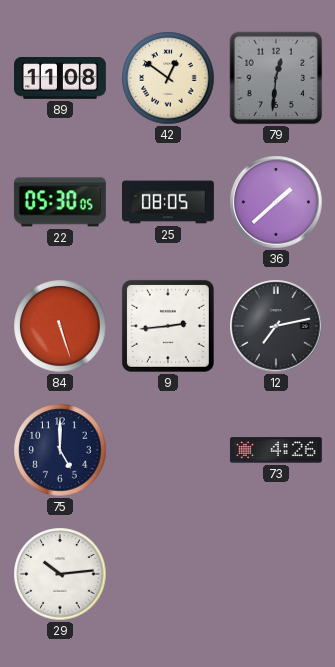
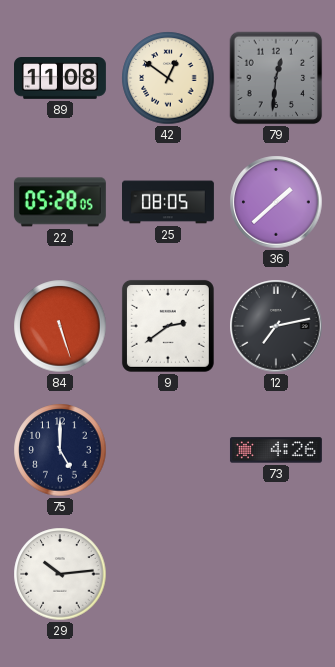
22: 05:30 -> 05:28
9: 2:44 -> 2:39
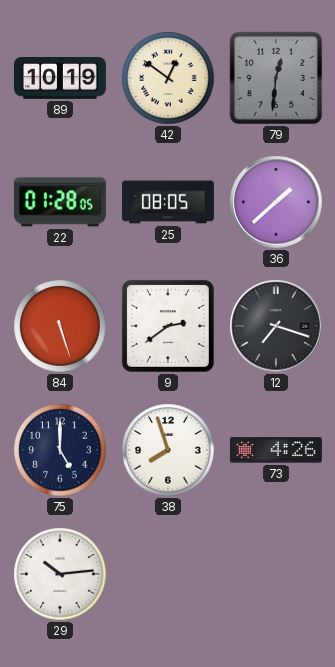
89: 11:08 -> 10:19
22: 05:28 -> 01:28
12: 7:13 -> 7:18
38: none -> 7:57
